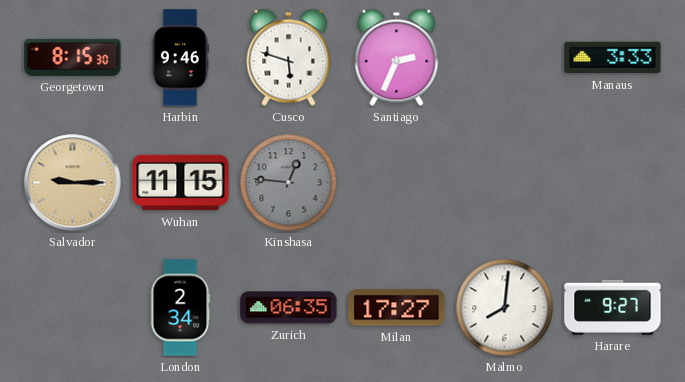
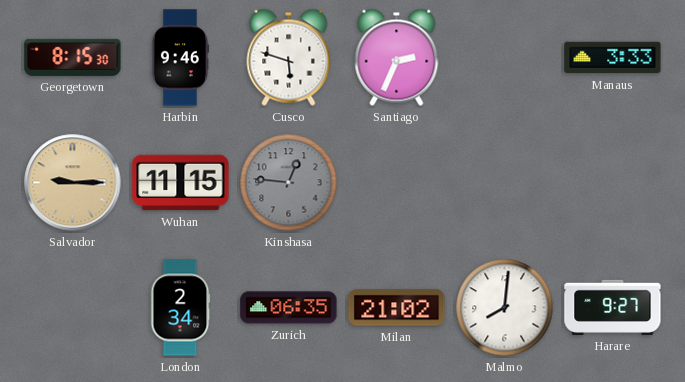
Milan: 17:27 -> 21:02
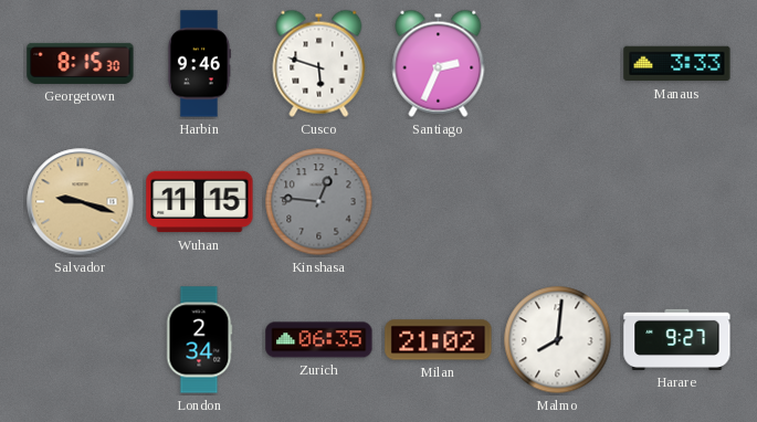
Salvador: 9:15 -> 9:18
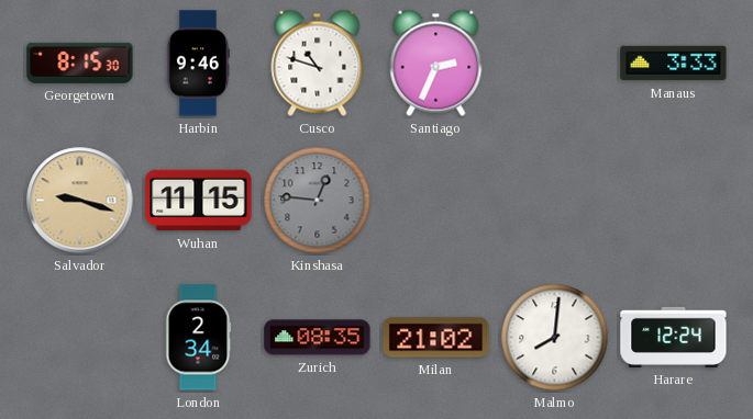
Cusco: 5:48 -> 10:48
Zurich: 06:35 -> 08:35
Harare: 9:27 -> 12:24
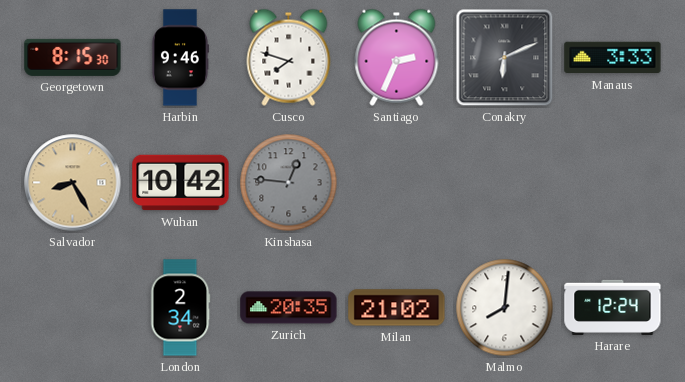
Cusco: 10:48 -> 7:48
Conakry: none -> 6:11
Salvador: 9:18 -> 8:25
Wuhan: 11:15 -> 10:42
Zurich: 08:35 -> 20:35
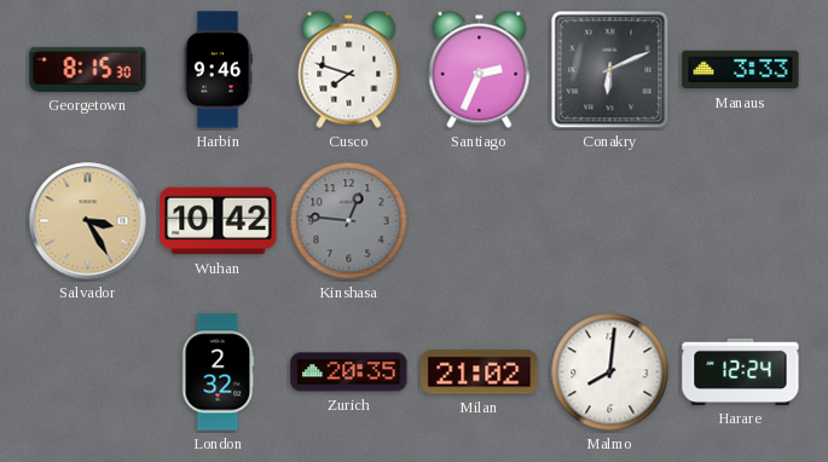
Salvador: 8:25 -> 3:25
London: 2:34 -> 2:32
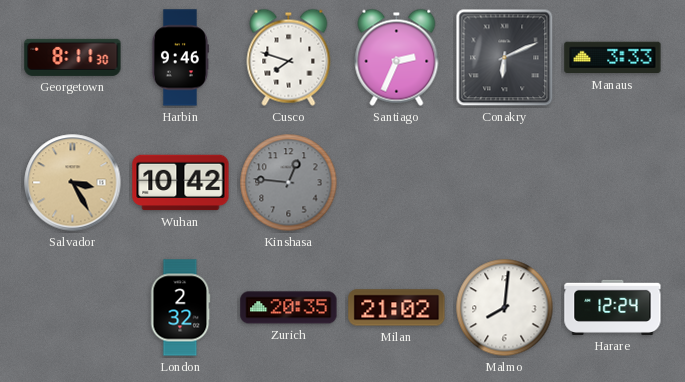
Georgetown: 8:15 -> 8:11
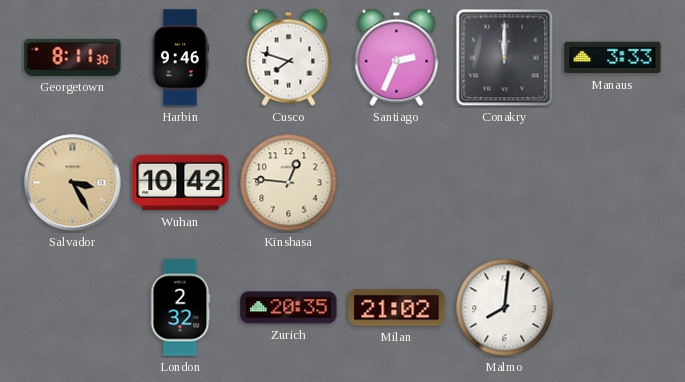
Conakry: 6:11 -> 12:00
Kinshasa dial: grey -> cream
Harare: 12:24 -> none
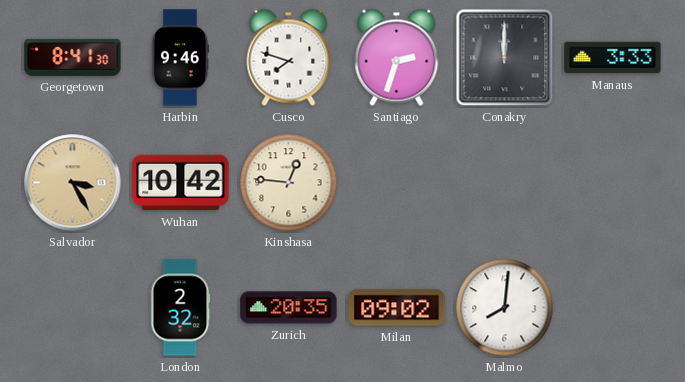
Georgetown: 8:11 -> 8:41
Santiago: 2:34 -> 2:33
Milan: 21:02 -> 09:02
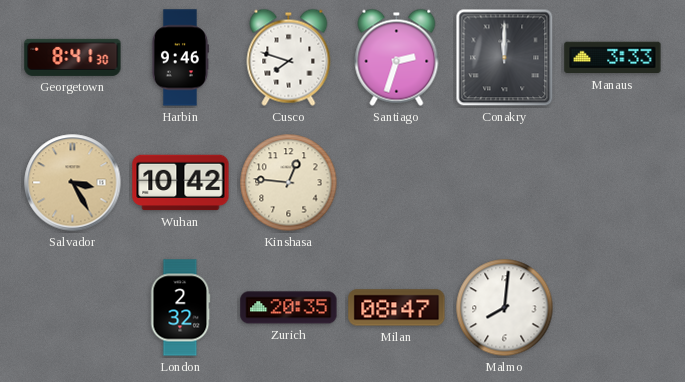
Milan: 09:02 -> 08:47
